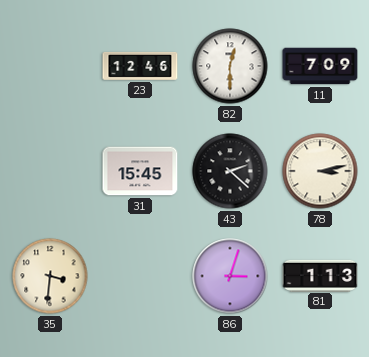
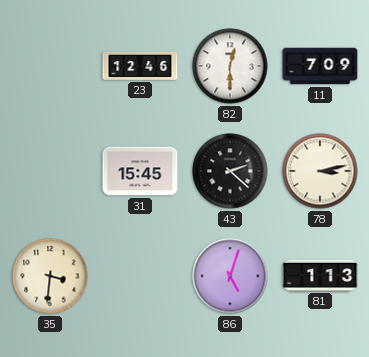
86: 3:03 -> 5:03
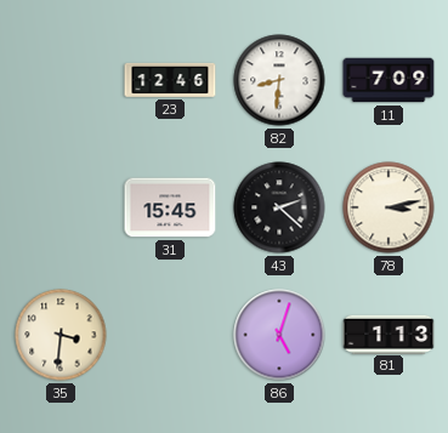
82: 12:30 -> 8:31
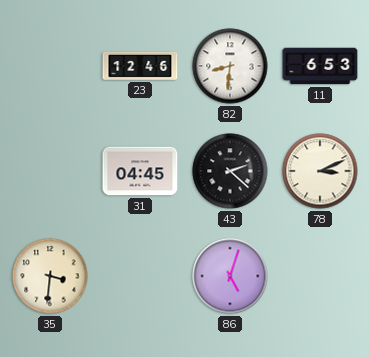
11: 7:09 -> 6:53
31: 15:45 -> 04:45
78: 3:13 -> 3:11
81: 1:13 -> none
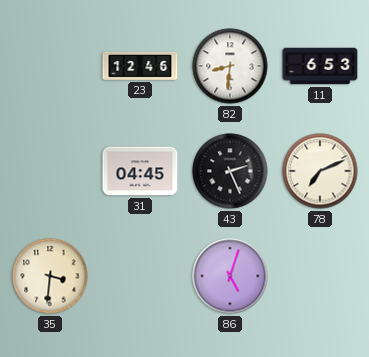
43: 2:22 -> 2:26
78: 3:11 -> 7:11
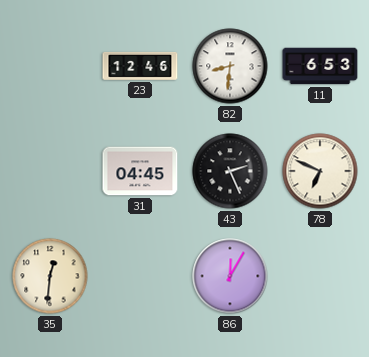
78: 7:11 -> 6:49
35: 3:31 -> 12:31
86: 5:03 -> 12:05
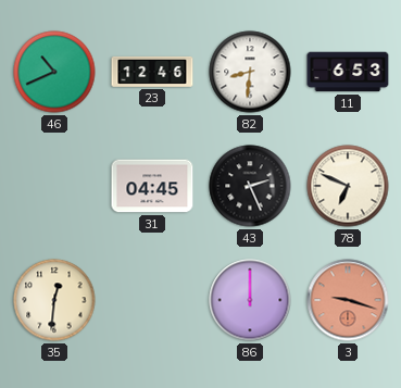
46: none -> 10:41
86: 12:05 -> 12:00
3: none -> 9:18
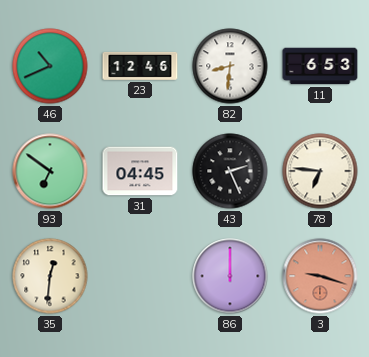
93: none -> 6:51
78: 6:49 -> 6:46
